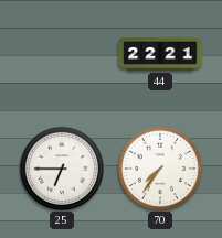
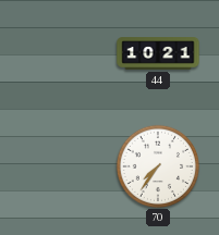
44: 22:21 -> 10:21
25: 6:45 -> none
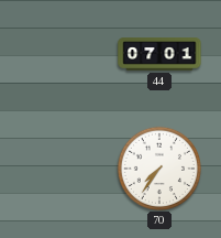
44: 10:21 -> 07:01
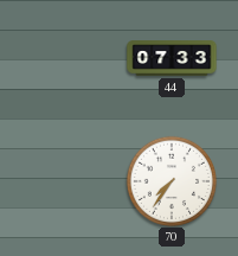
44: 07:01 -> 07:33
